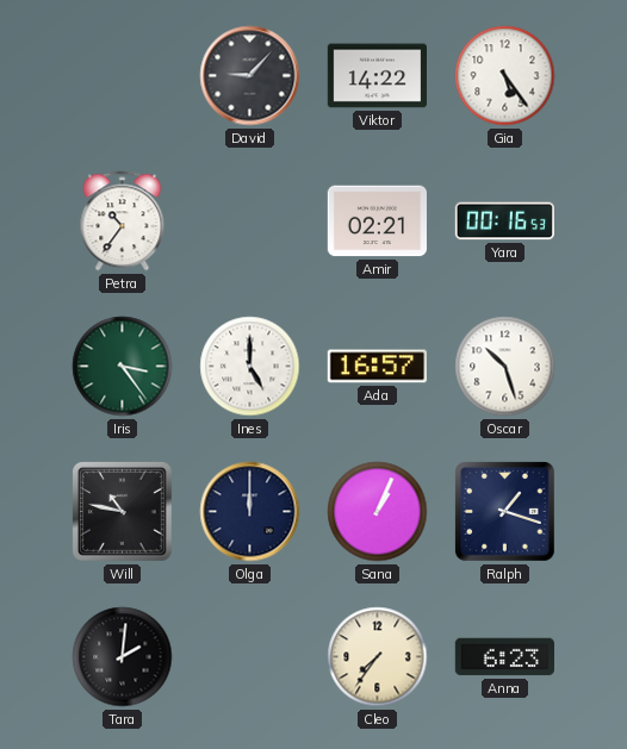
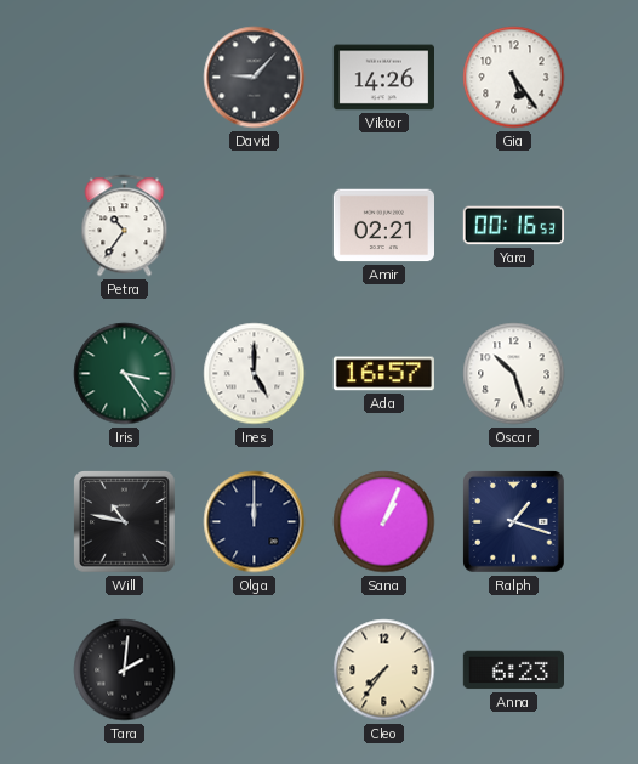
Viktor: 14:22 -> 14:26
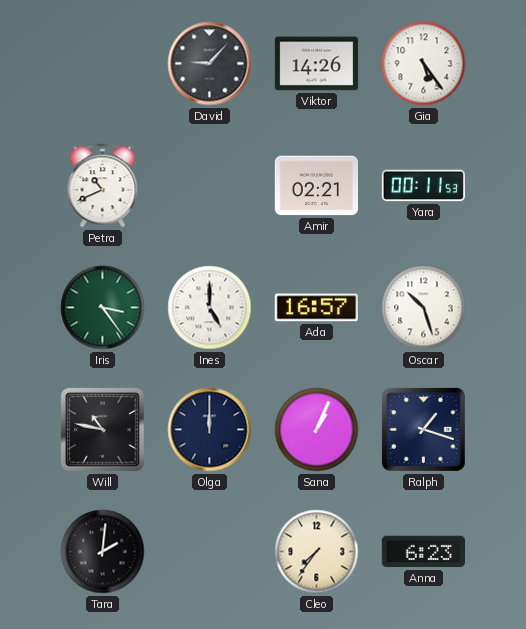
Petra: 10:36 -> 10:41
Yara: 00:16 -> 00:11
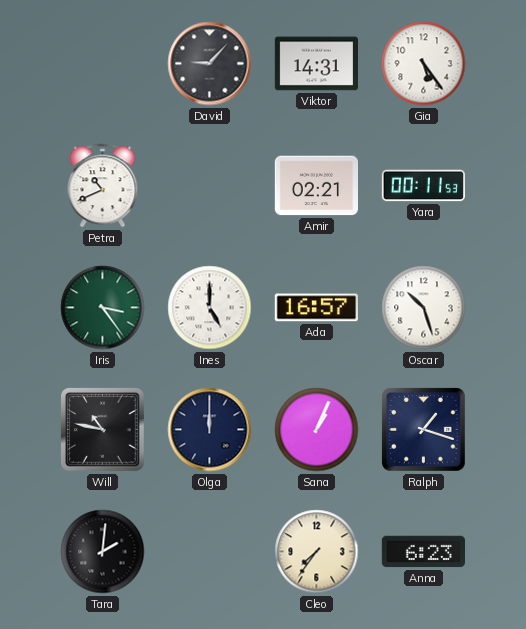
Viktor: 14:26 -> 14:31
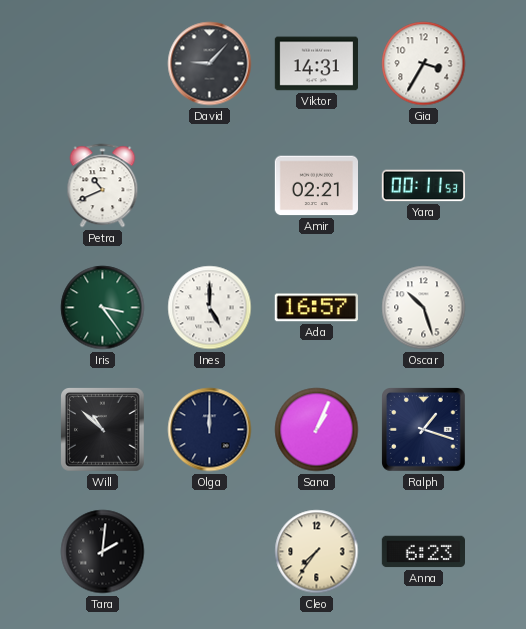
Gia: 5:24 -> 3:35
Will: 10:47 -> 10:52
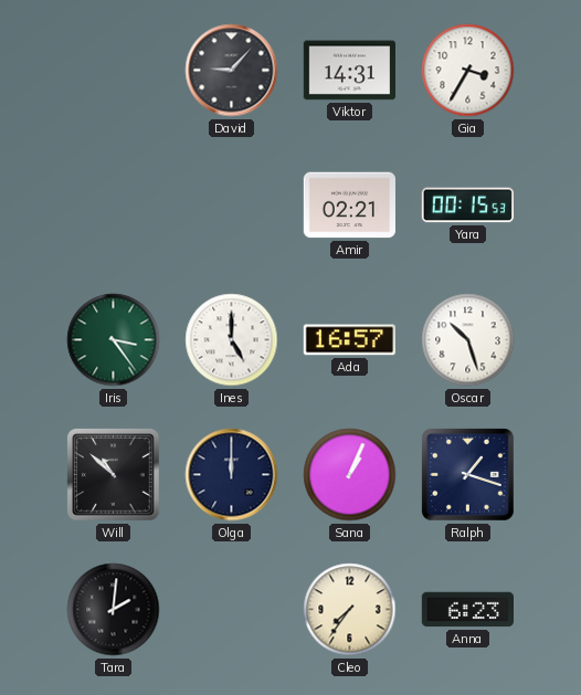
Petra: 10:41 -> none
Yara: 00:11 -> 00:15
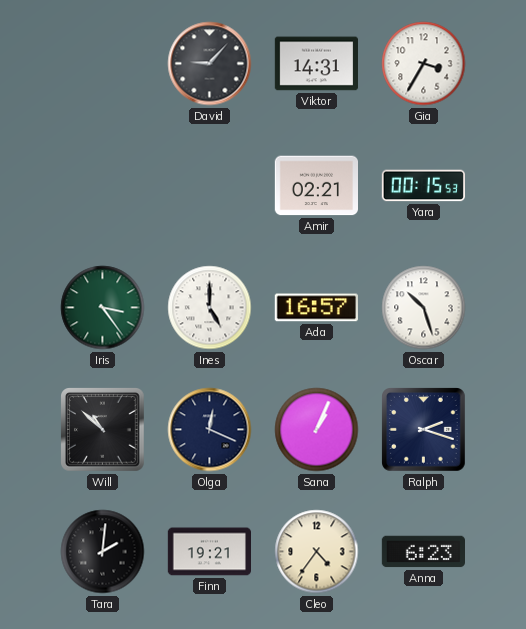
Olga: 12:00 -> 12:19
Ralph: 1:18 -> 2:18
Finn: none -> 19:21
Cleo: 7:36 -> 4:36
